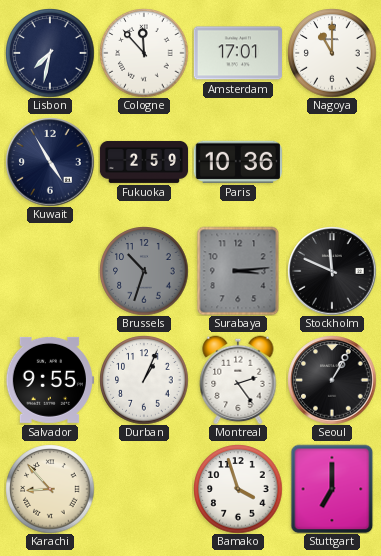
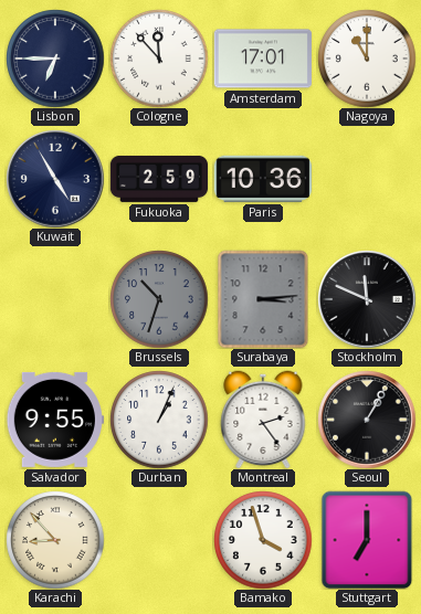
Lisbon: 7:32 -> 6:45
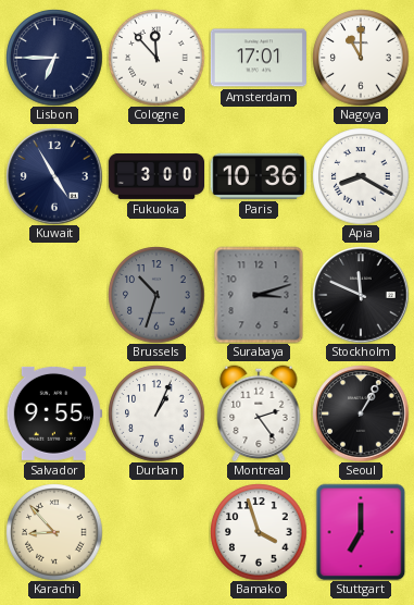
Fukuoka: 2:59 -> 3:00
Apia: none -> 8:20
Surabaya: 3:14 -> 3:12
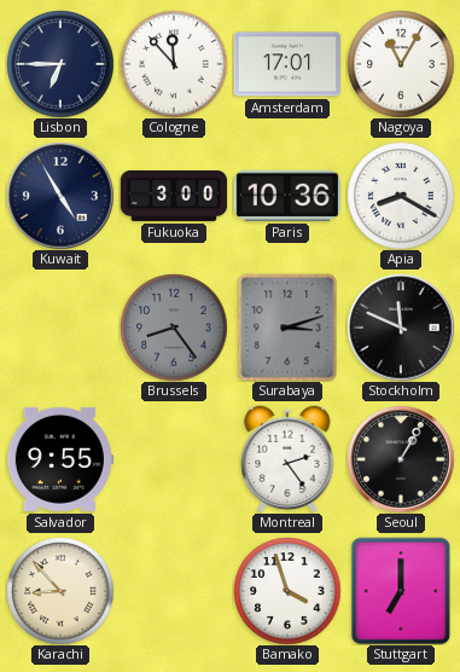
Nagoya: 11:00 -> 11:05
Brussels: 10:33 -> 8:24
Durban: 1:04 -> none
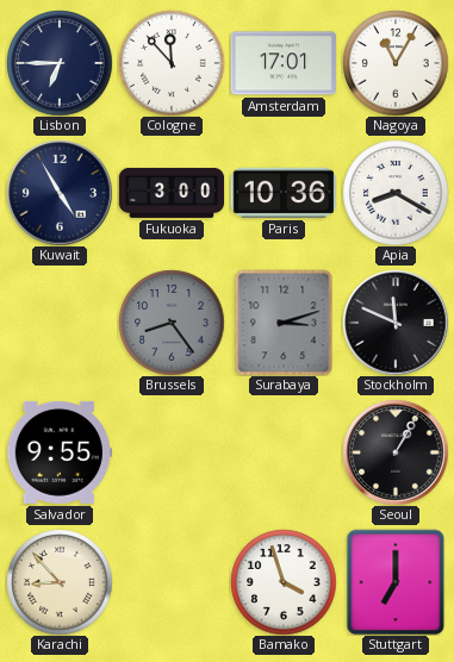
Montreal: 2:24 -> none
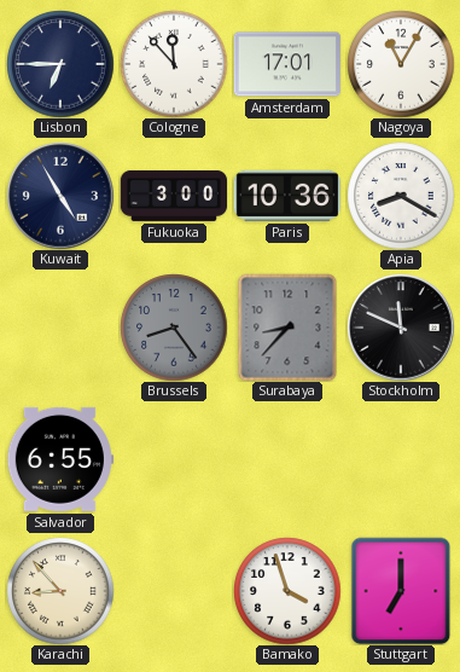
Surabaya: 3:12 -> 8:37
Salvador: 9:55 -> 6:55
Seoul: 1:05 -> none
